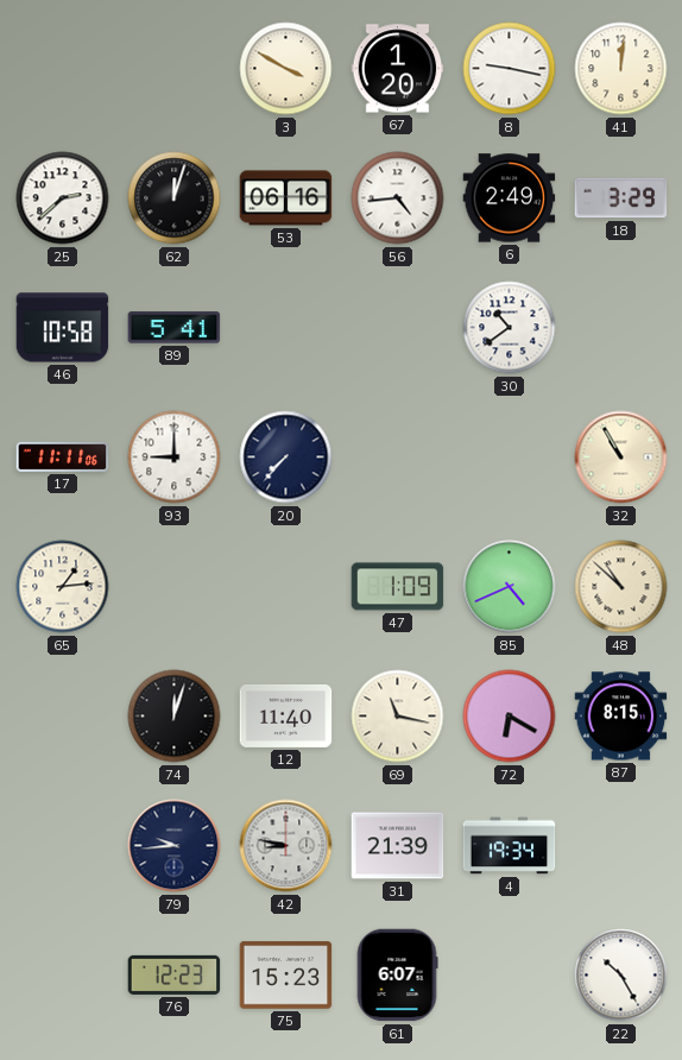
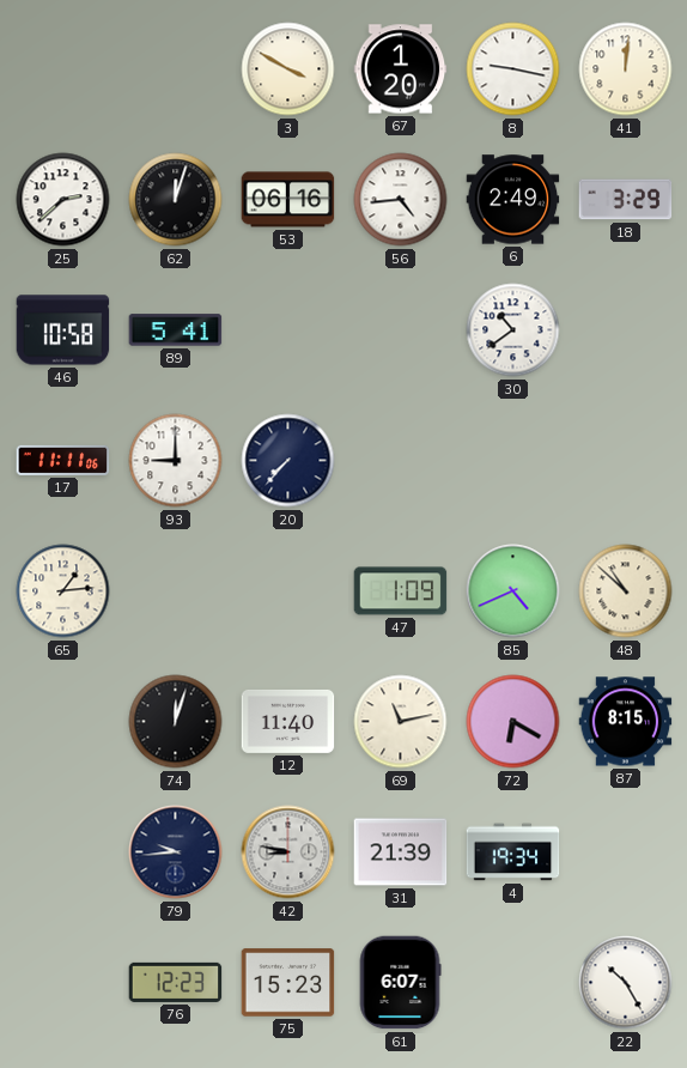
32: 10:55 -> none
69: 11:17 -> 11:13
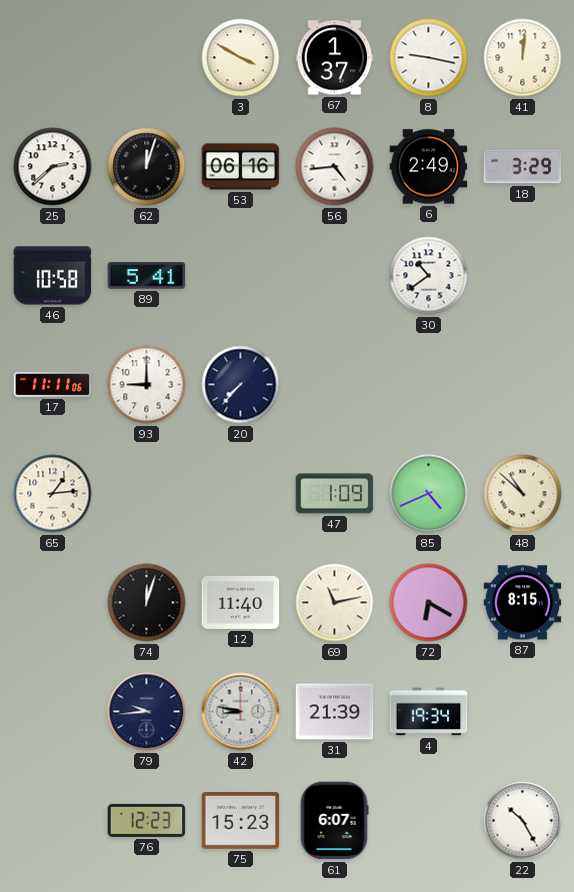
67: 1:20 -> 1:37
